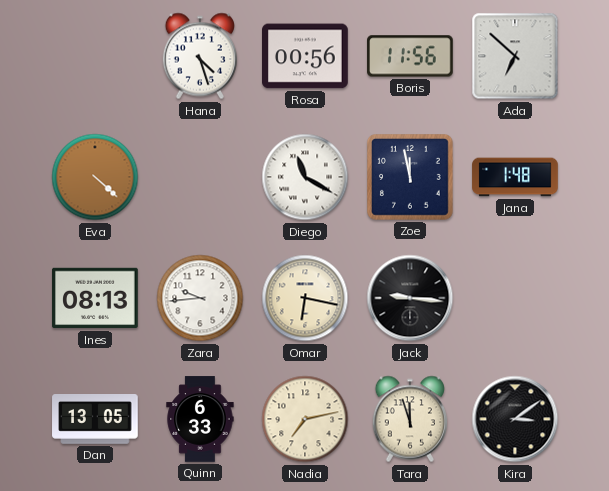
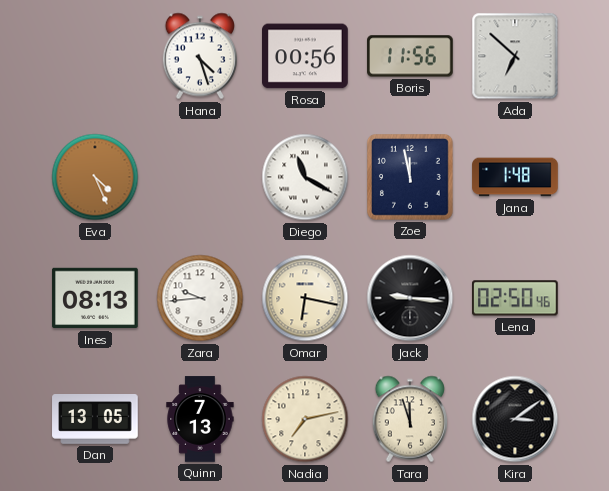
Eva: 4:22 -> 4:26
Lena: none -> 02:50
Quinn: 6:33 -> 7:13
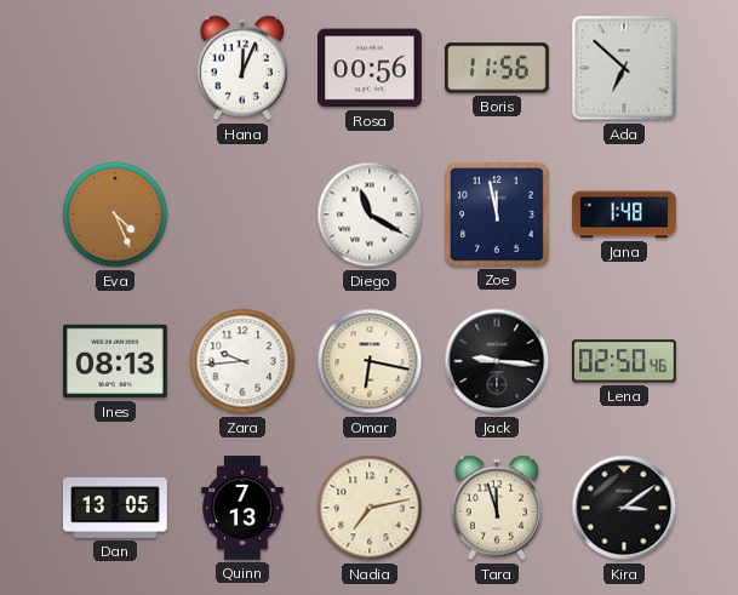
Hana: 4:27 -> 12:04
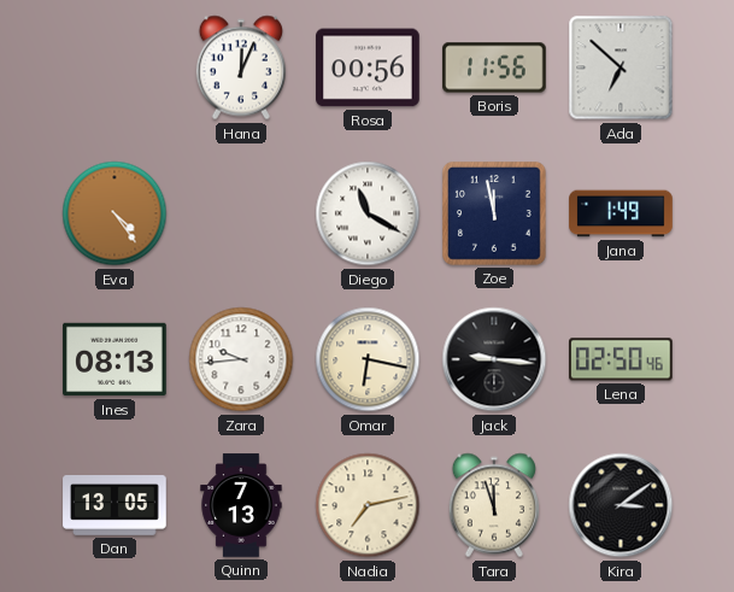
Eva: 4:26 -> 4:24
Jana: 1:48 -> 1:49
